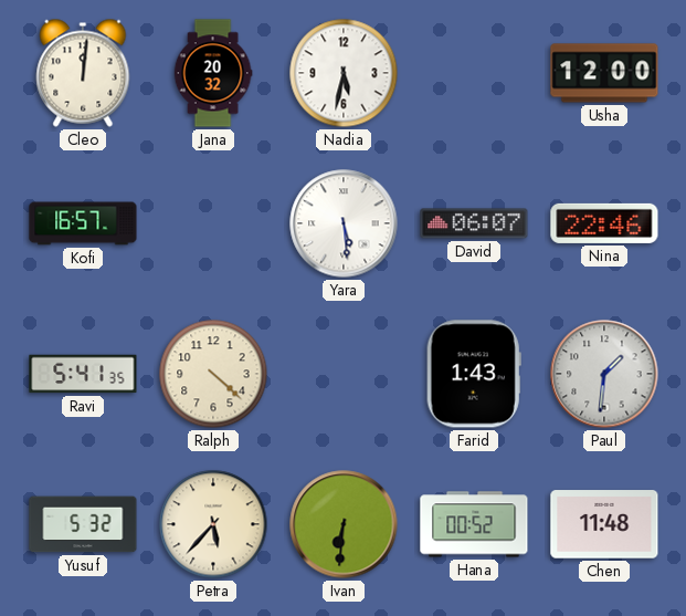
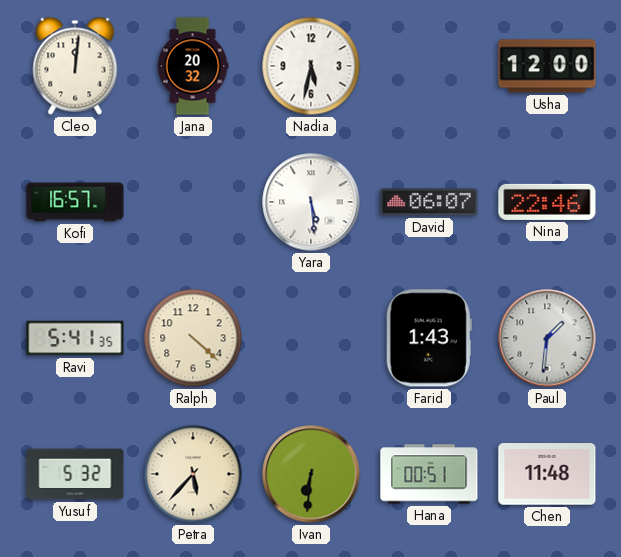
Hana: 00:52 -> 00:51
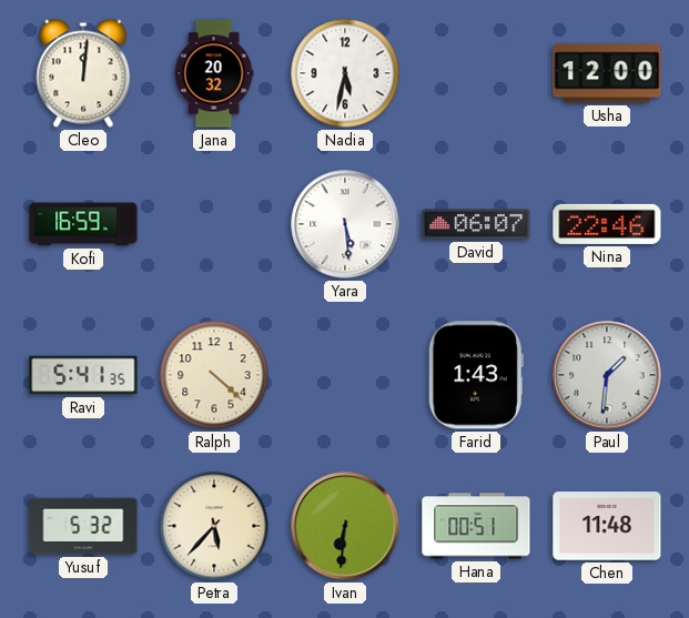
Kofi: 16:57 -> 16:59
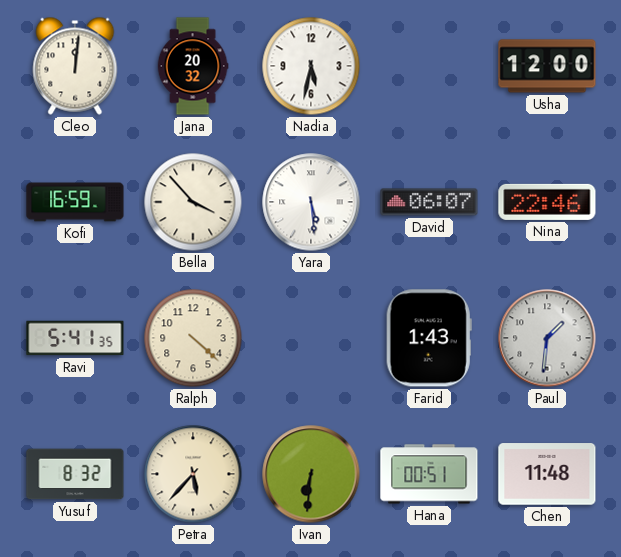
Bella: none -> 3:53
Yusuf: 5:32 -> 8:32
